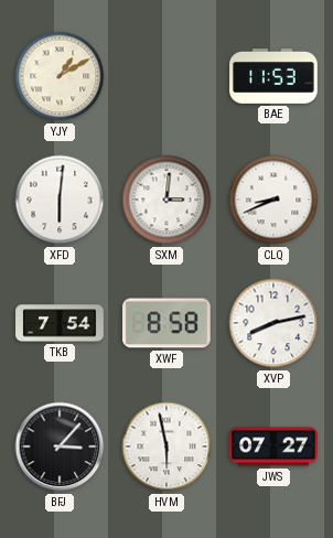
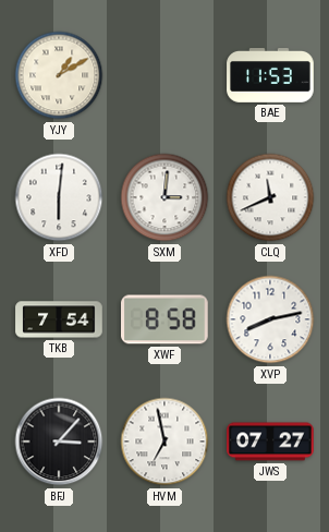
CLQ: 8:41 -> 11:41
HVM: 5:58 -> 6:58
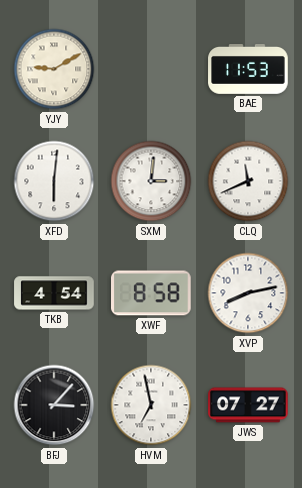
YJY: 1:10 -> 9:10
TKB: 7:54 -> 4:54
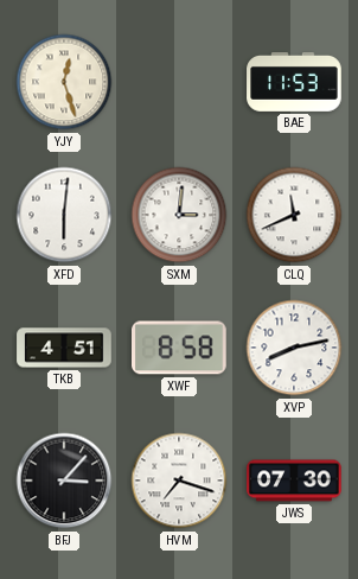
YJY: 9:10 -> 12:27
TKB: 4:54 -> 4:51
HVM: 6:58 -> 7:18
JWS: 07:27 -> 07:30
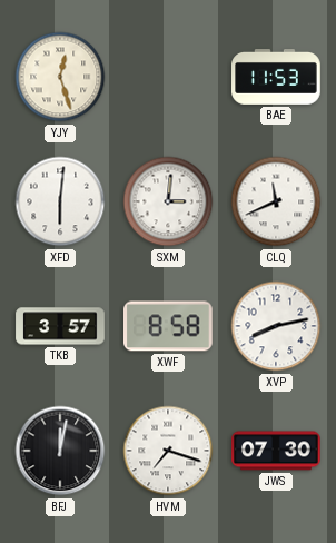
TKB: 4:51 -> 3:57
BFJ: 3:07 -> 12:02
